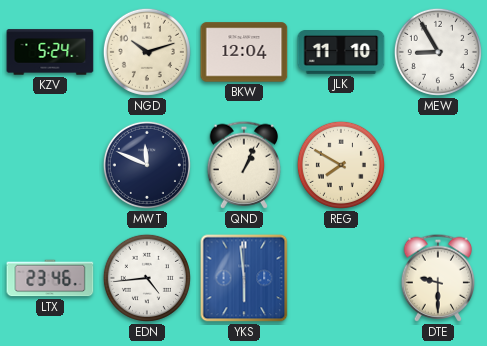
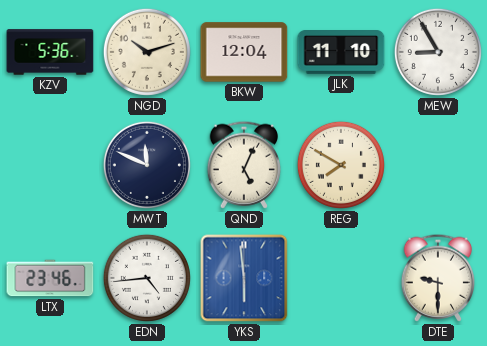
KZV: 5:24 -> 5:36
QND: 1:04 -> 5:04
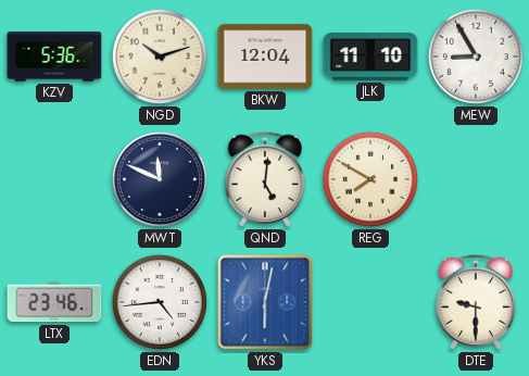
QND: 5:04 -> 5:01
YKS: 5:59 -> 6:02
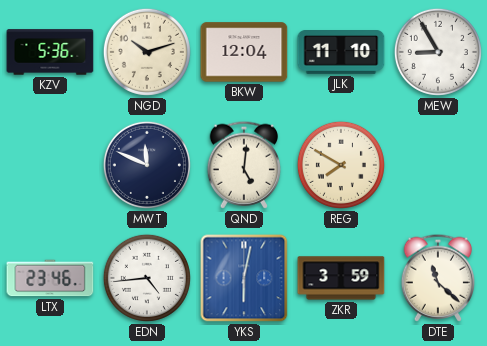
ZKR: none -> 3:59
DTE: 9:30 -> 11:22
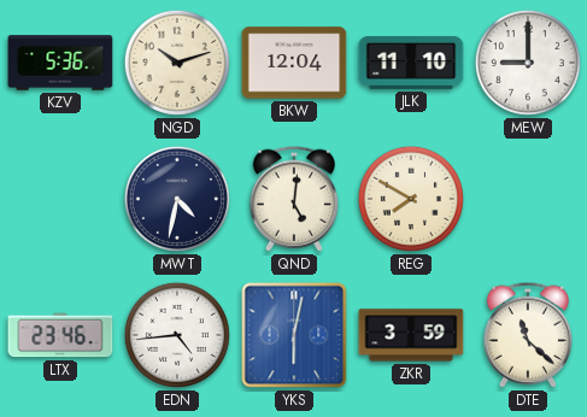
MEW: 8:55 -> 9:00
MWT: 11:49 -> 4:32
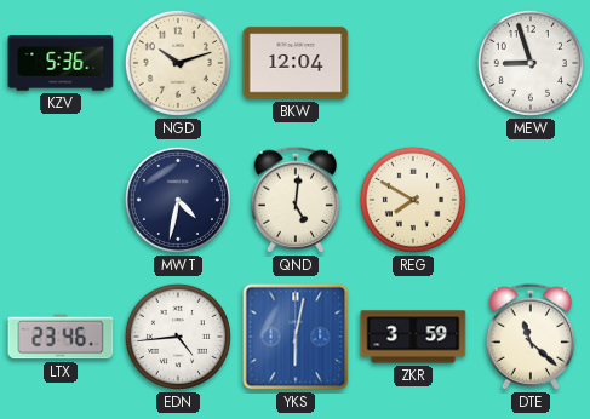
JLK: 11:10 -> none
MEW: 9:00 -> 8:57
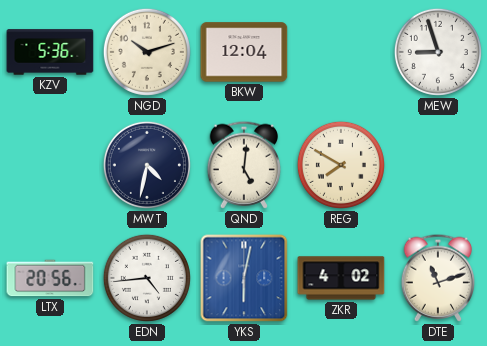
LTX: 23:46 -> 20:56
ZKR: 3:59 -> 4:02
DTE: 11:22 -> 11:12
